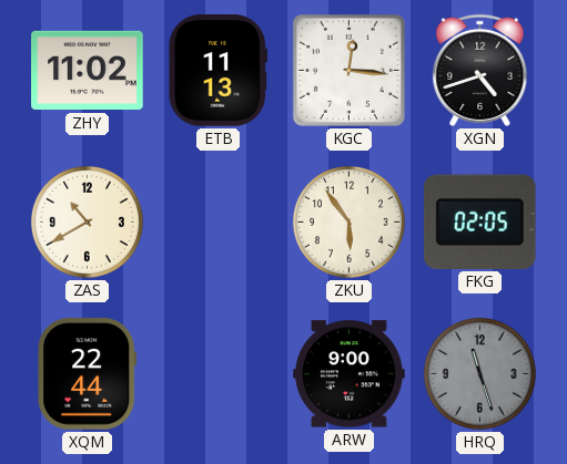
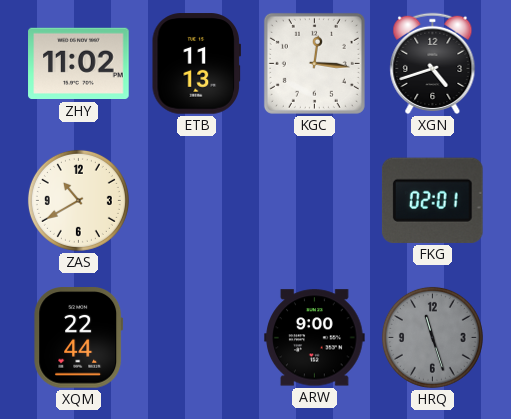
ZKU: 5:54 -> none
FKG: 02:05 -> 02:01
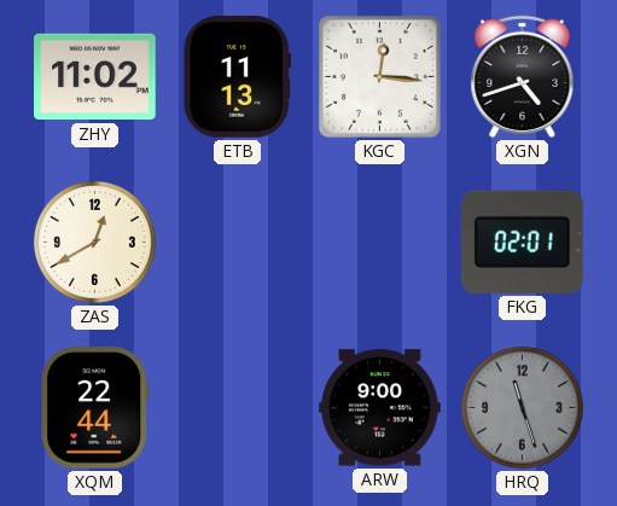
ZAS: 10:40 -> 12:40
